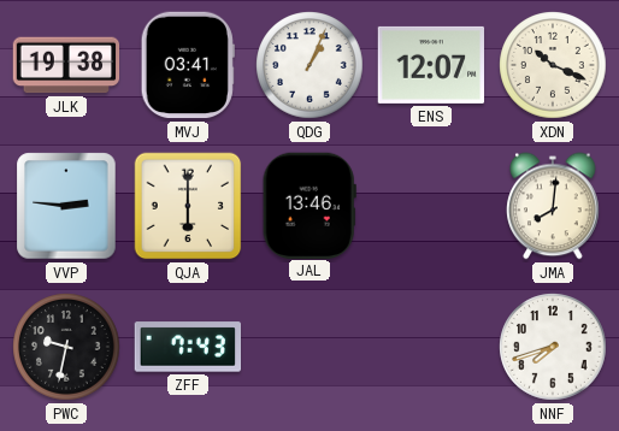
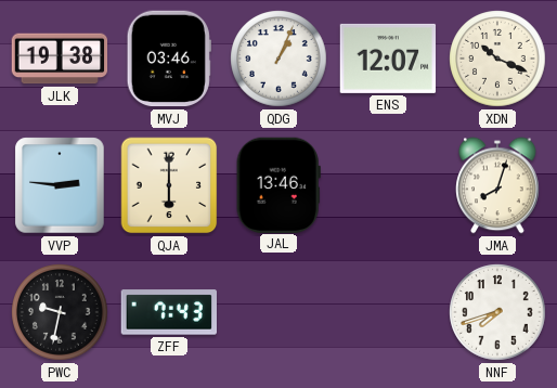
MVJ: 03:41 -> 03:46
JMA: 8:01 -> 8:03
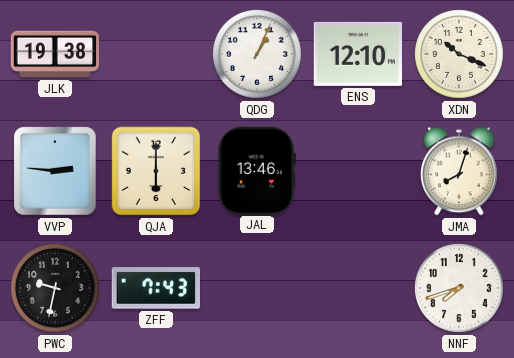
MVJ: 03:46 -> none
ENS: 12:07 -> 12:10
